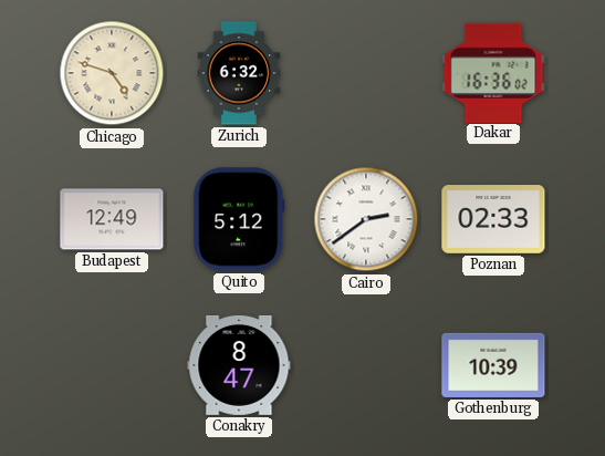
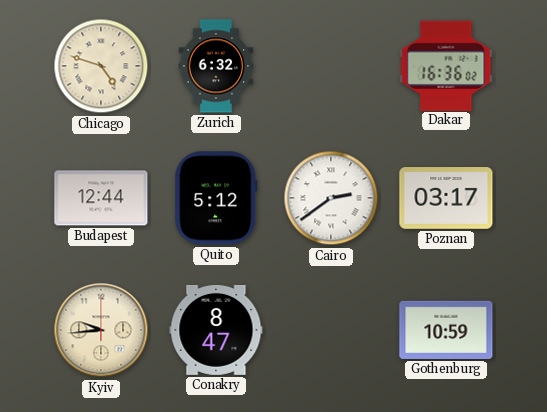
Budapest: 12:49 -> 12:44
Poznan: 02:33 -> 03:17
Kyiv: none -> 9:44
Gothenburg: 10:39 -> 10:59
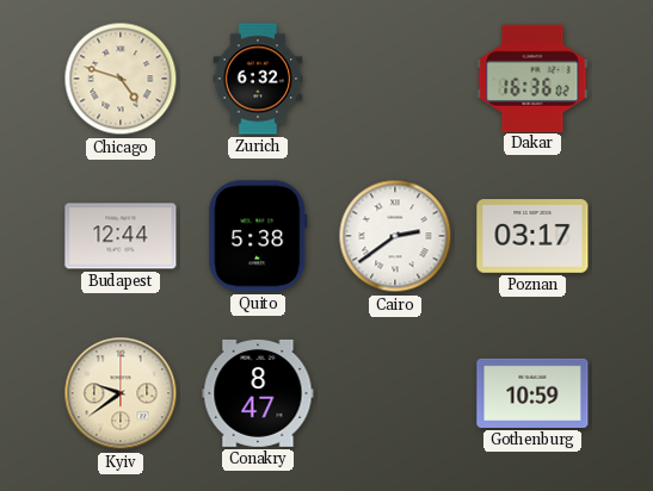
Quito: 5:12 -> 5:38
Kyiv: 9:44 -> 9:39
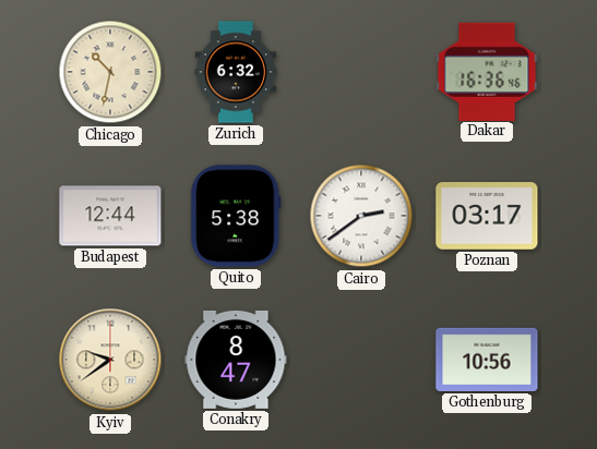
Chicago: 4:48 -> 10:32
Dakar: 16:36:02 -> 16:36:46
Gothenburg: 10:59 -> 10:56
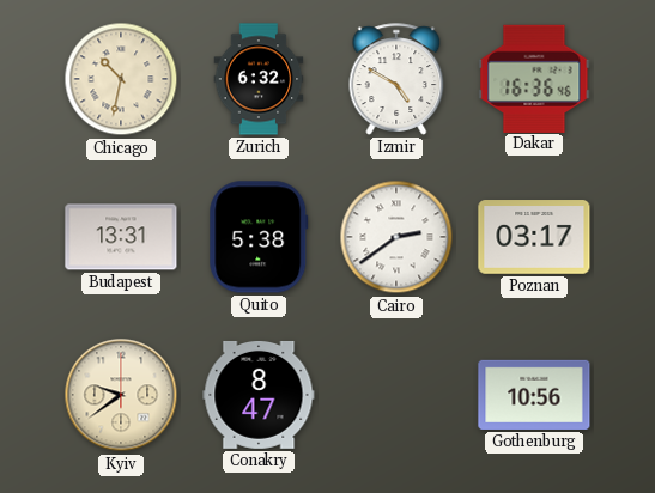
Izmir: none -> 4:50
Budapest: 12:44 -> 13:31
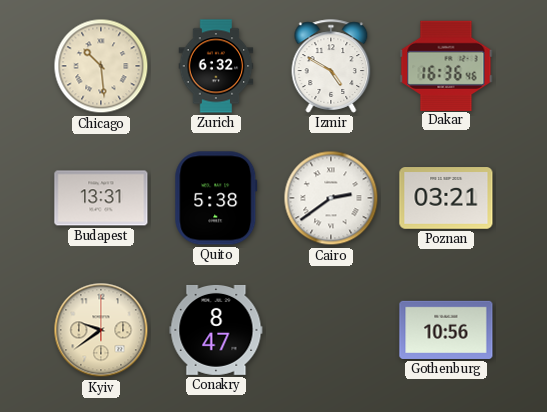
Chicago: 10:32 -> 10:29
Poznan: 03:17 -> 03:21
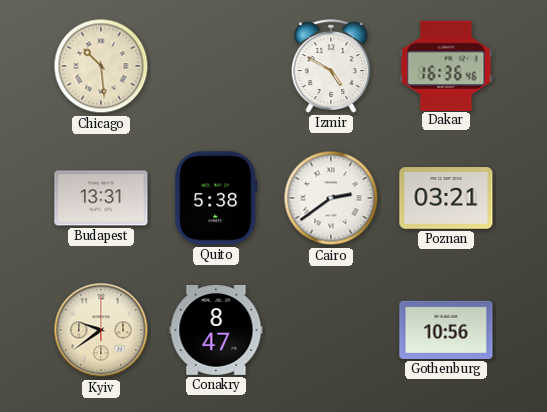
Zurich: 6:32 -> none
